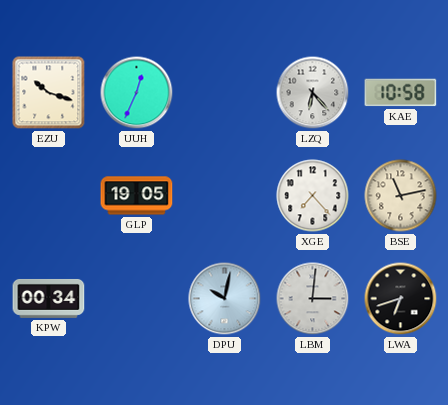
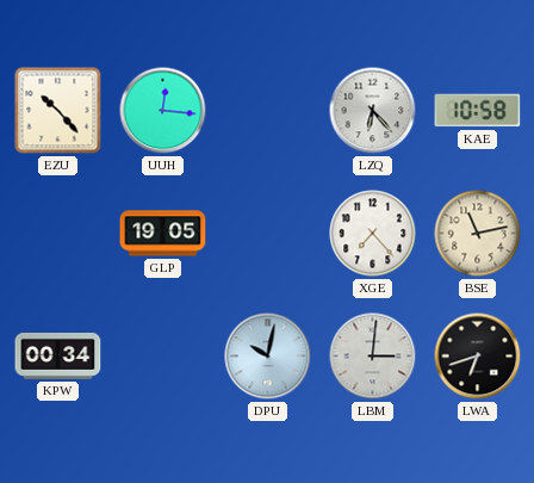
EZU: 10:18 -> 10:23
UUH: 12:34 -> 12:16
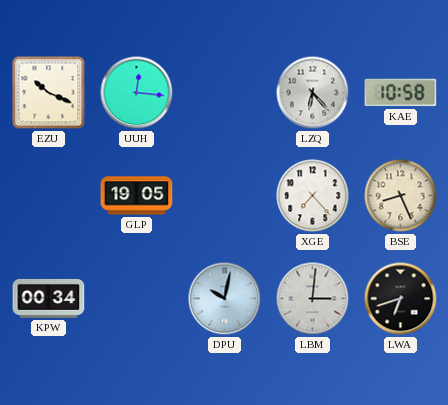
EZU: 10:23 -> 10:19
BSE: 11:13 -> 8:26
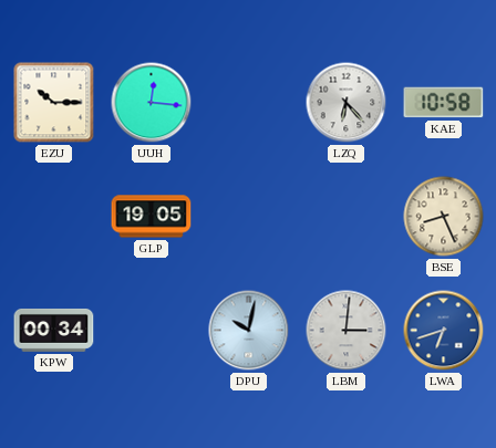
EZU: 10:19 -> 10:15
XGE: 7:23 -> none
LWA dial: black -> blue
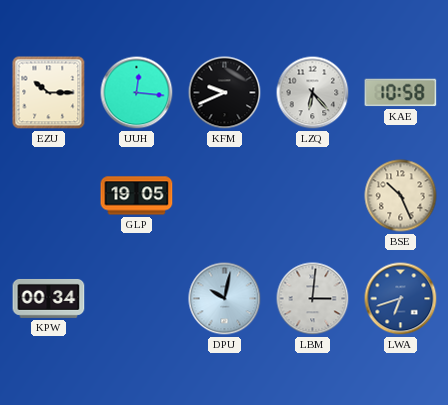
KFM: none -> 9:41
BSE: 8:26 -> 10:26
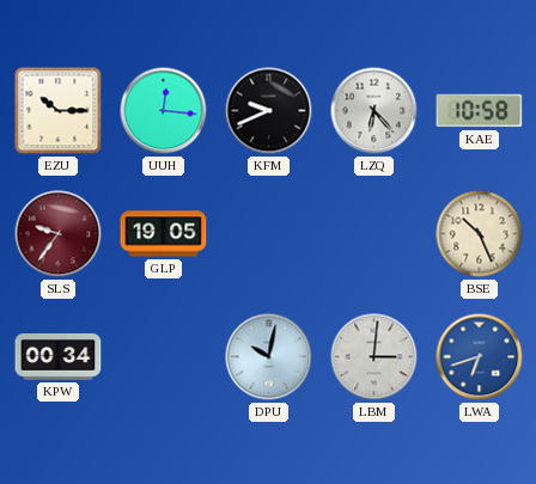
SLS: none -> 9:36
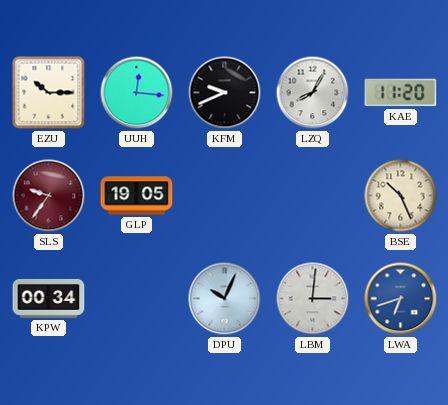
LZQ: 6:23 -> 8:05
KAE: 10:58 -> 11:20
DPU: 10:02 -> 10:04
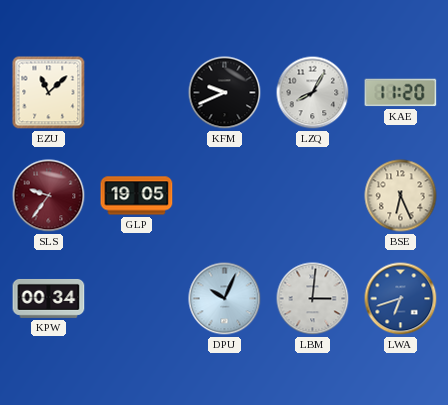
EZU: 10:15 -> 11:08
UUH: 12:16 -> none
BSE: 10:26 -> 6:26
